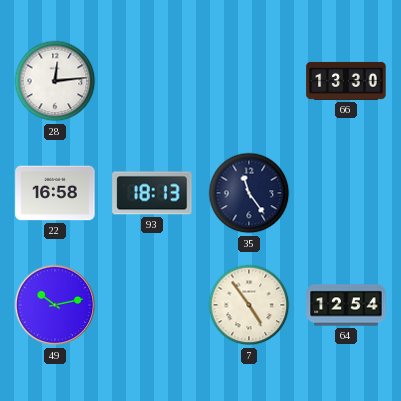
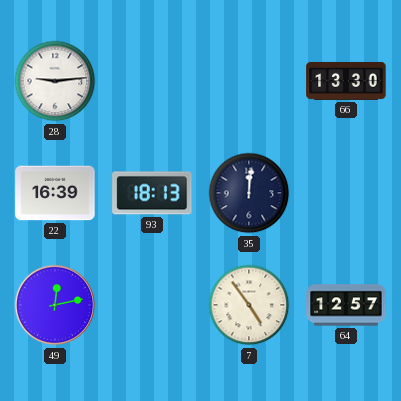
28: 12:14 -> 9:14
22: 16:58 -> 16:39
35: 11:24 -> 12:01
49: 10:13 -> 12:13
64: 12:54 -> 12:57
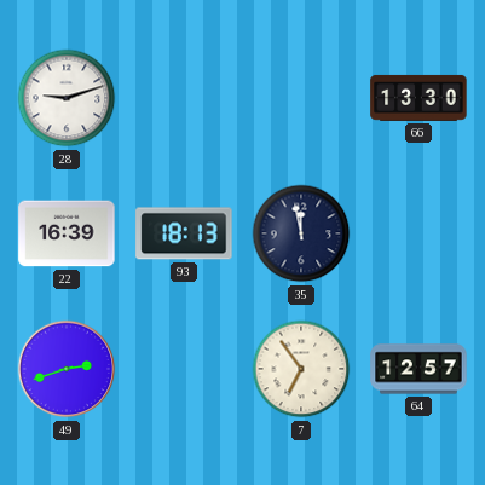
28: 9:14 -> 9:12
35: 12:01 -> 11:58
49: 12:13 -> 2:42
7: 4:54 -> 6:54
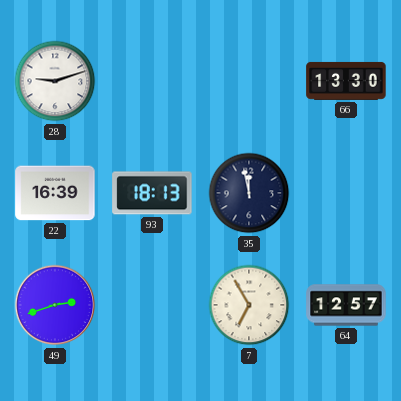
7: 6:54 -> 6:55
